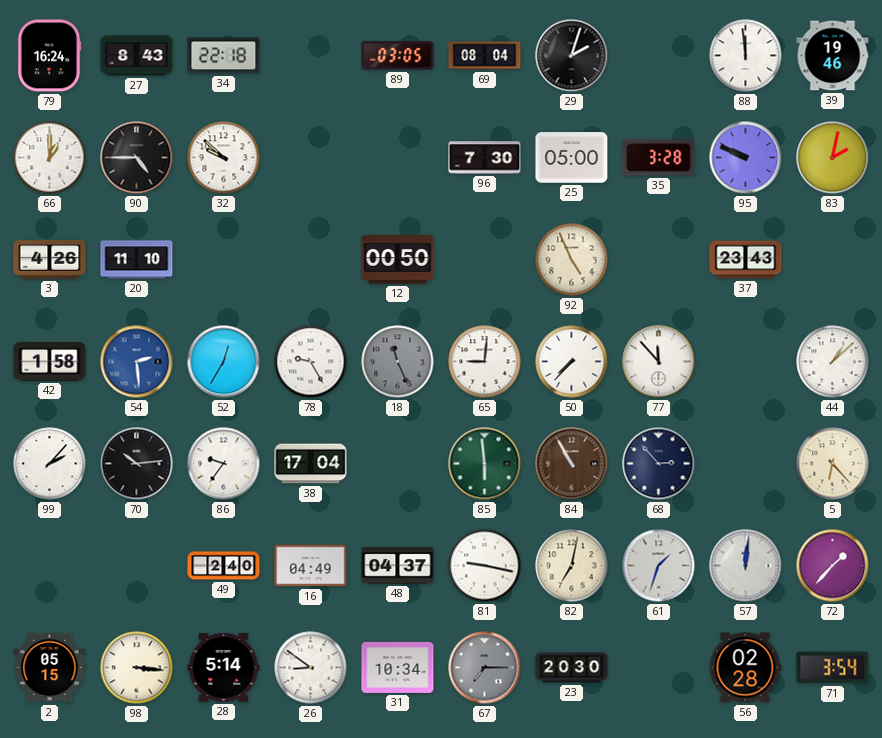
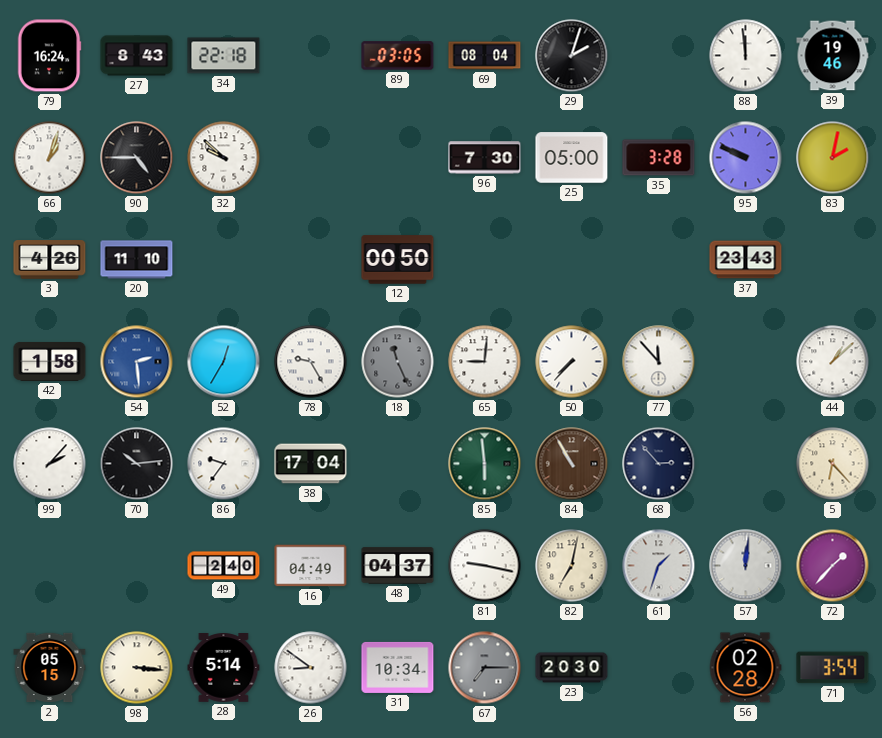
66: 1:00 -> 1:03
92: 4:56 -> none
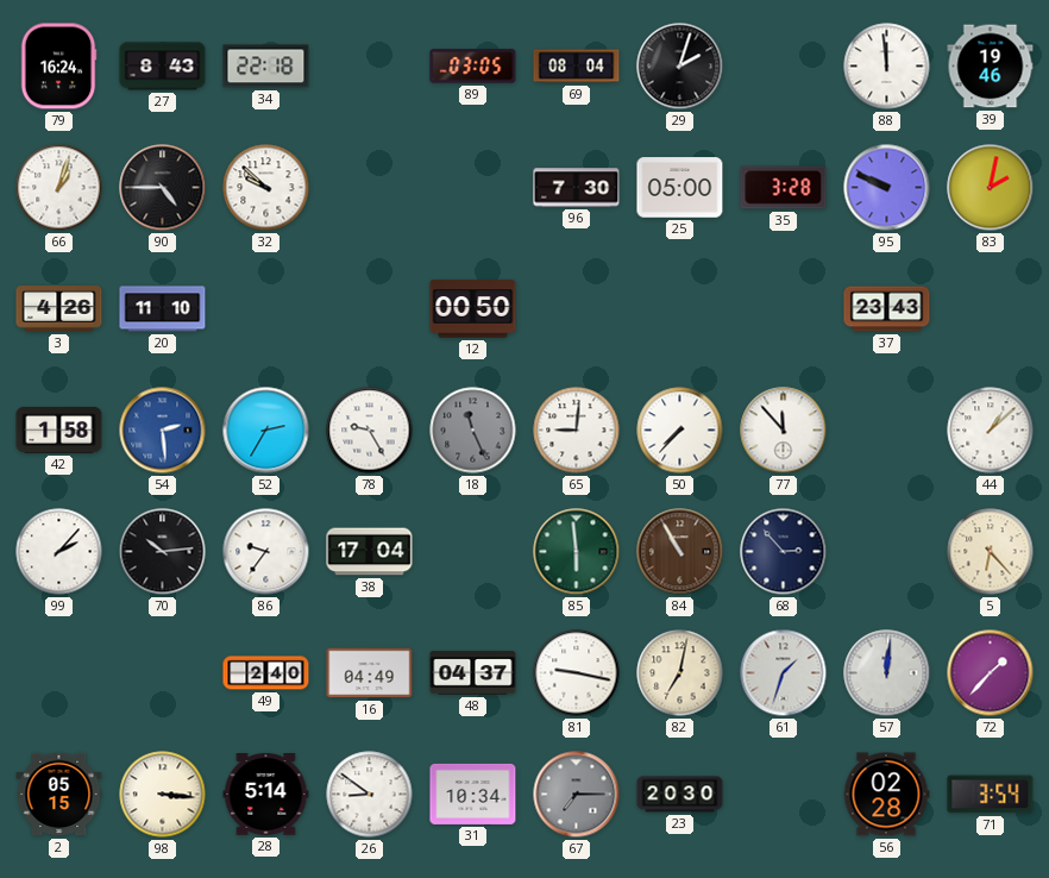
52: 12:35 -> 2:35
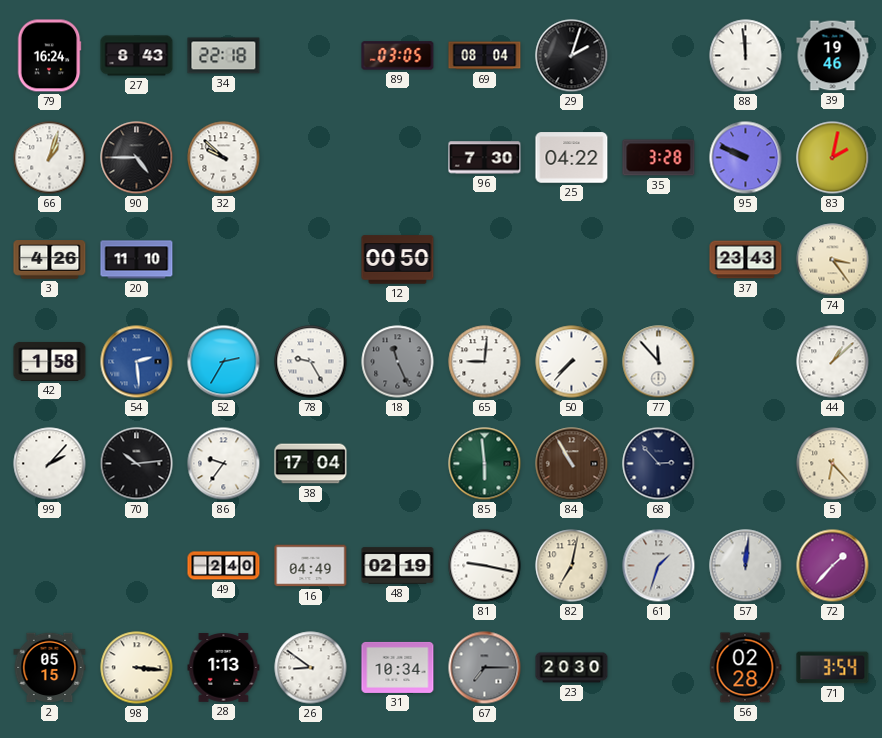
25: 05:00 -> 04:22
74: none -> 3:24
48: 04:37 -> 02:19
28: 5:14 -> 1:13
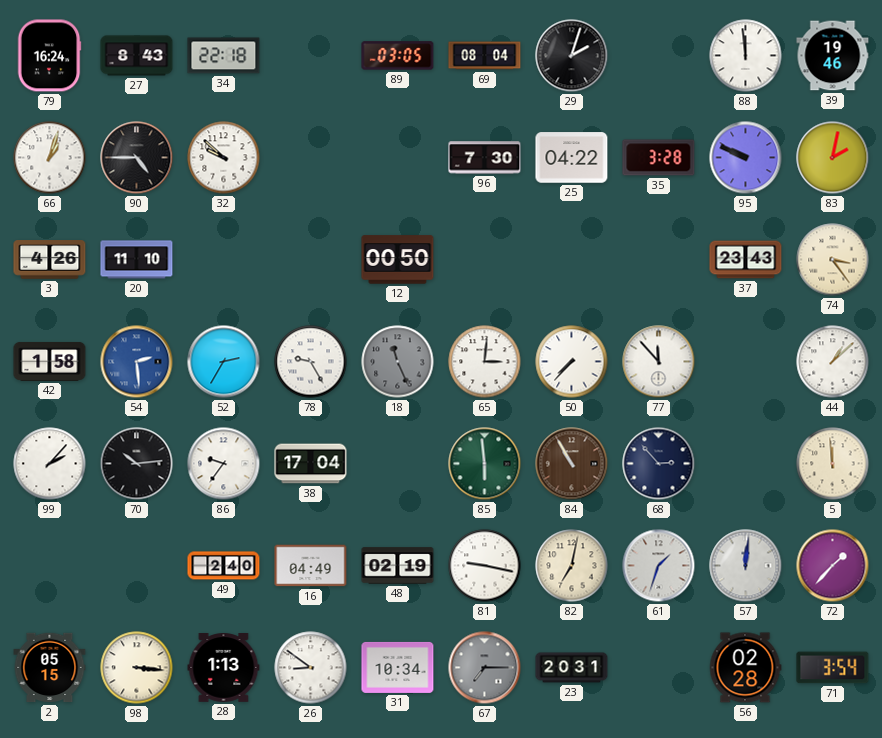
65: 9:01 -> 3:01
5: 6:23 -> 11:59
23: 20:30 -> 20:31
